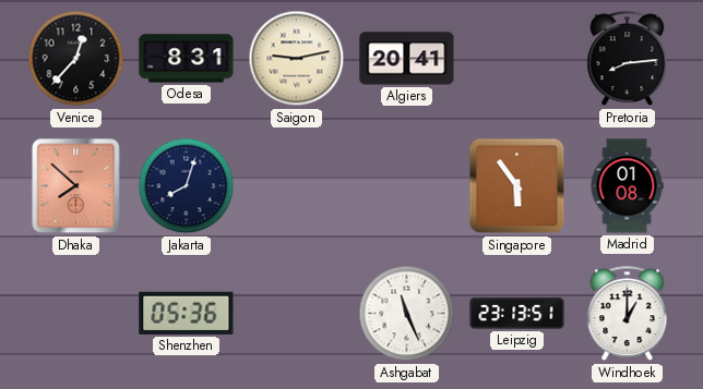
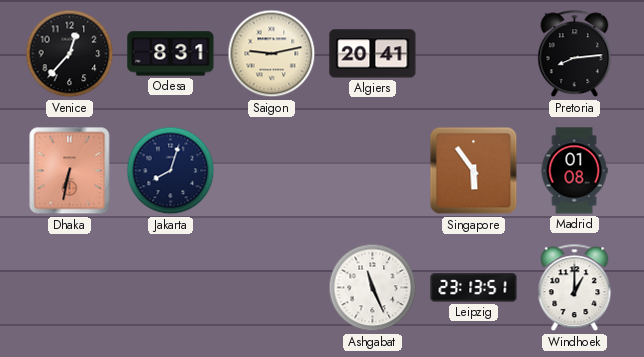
Dhaka: 7:52 -> 6:32
Shenzhen: 05:36 -> none
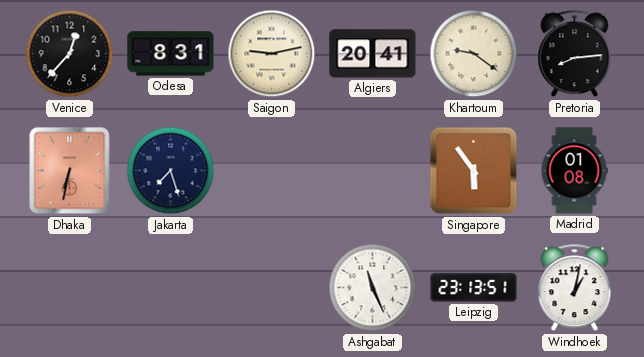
Khartoum: none -> 9:21
Jakarta: 8:03 -> 7:27
Windhoek: 1:00 -> 1:02
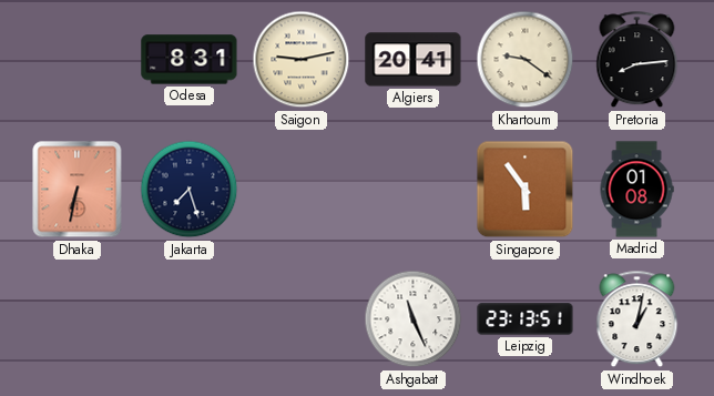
Venice: 12:37 -> none
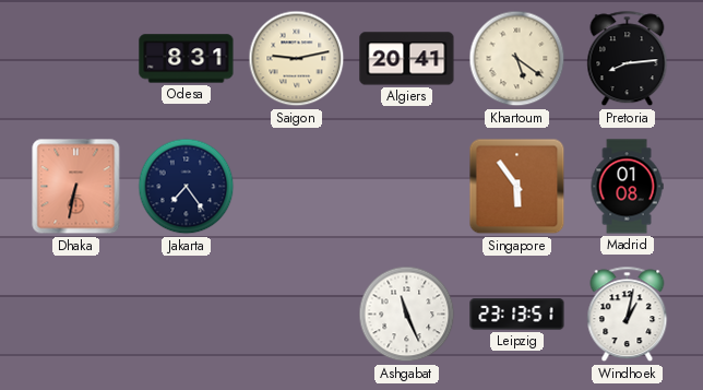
Khartoum: 9:21 -> 5:21
Jakarta: 7:27 -> 7:24
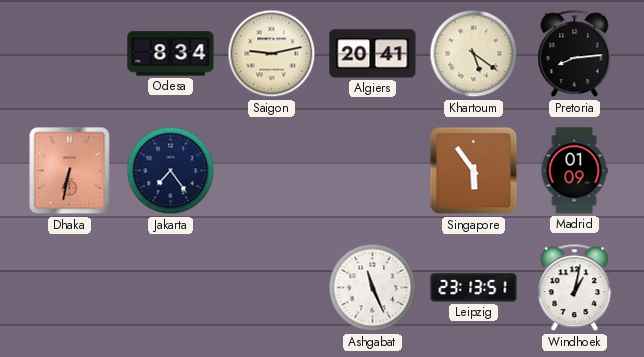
Odesa: 8:31 -> 8:34
Madrid: 01:08 -> 01:09
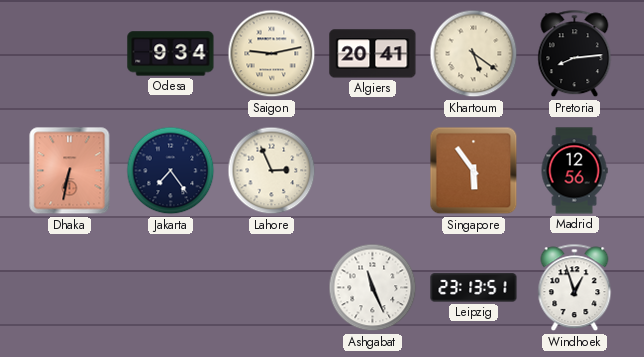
Odesa: 8:34 -> 9:34
Lahore: none -> 2:56
Madrid: 01:09 -> 12:56
Windhoek: 1:02 -> 12:57
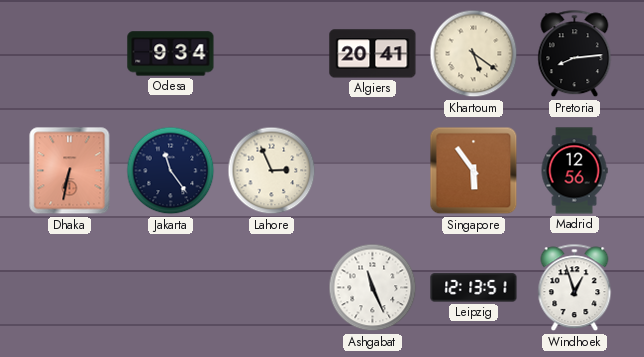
Saigon: 9:13 -> none
Jakarta: 7:24 -> 11:24
Leipzig: 23:13 -> 12:13
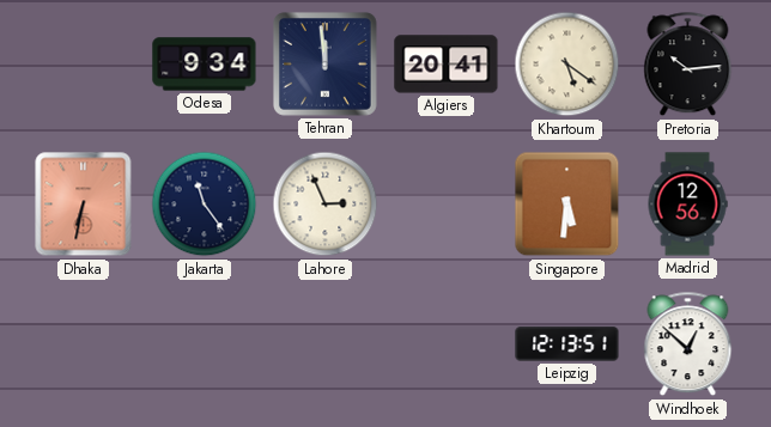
Tehran: none -> 11:59
Pretoria: 8:14 -> 10:14
Singapore: 5:54 -> 5:31
Ashgabat: 11:26 -> none
Windhoek: 12:57 -> 12:52
